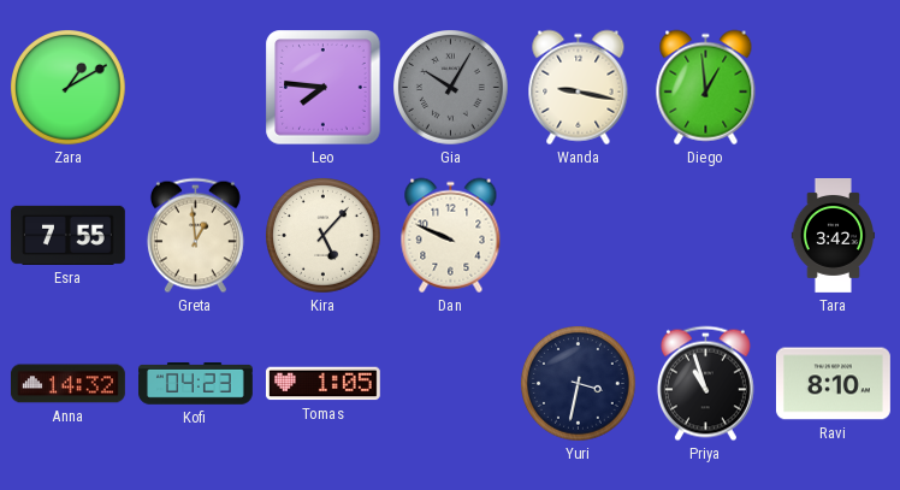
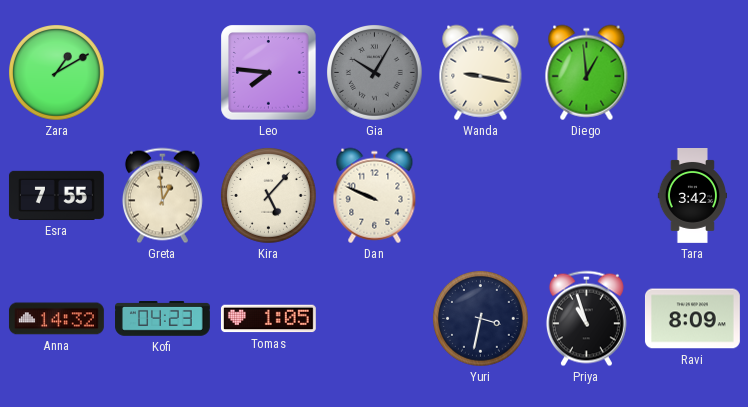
Ravi: 8:10 -> 8:09
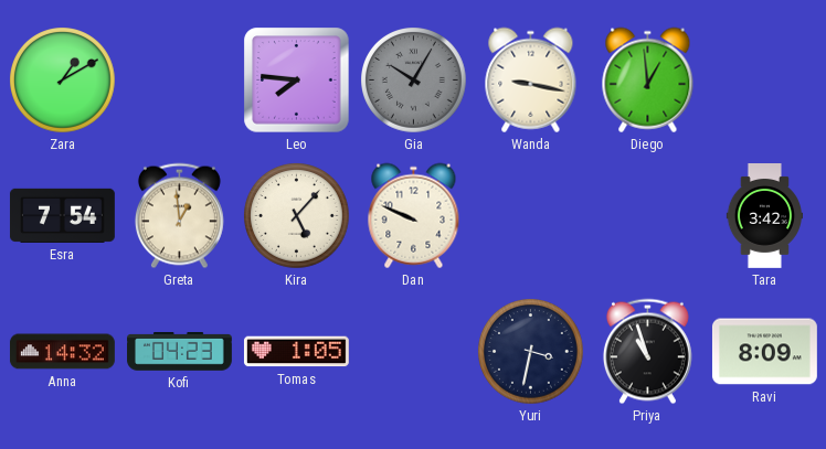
Esra: 7:55 -> 7:54
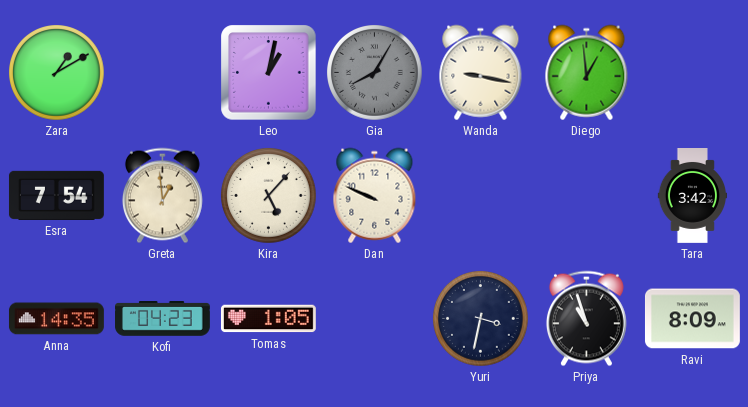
Leo: 7:46 -> 1:02
Gia: 10:05 -> 8:05
Anna: 14:32 -> 14:35
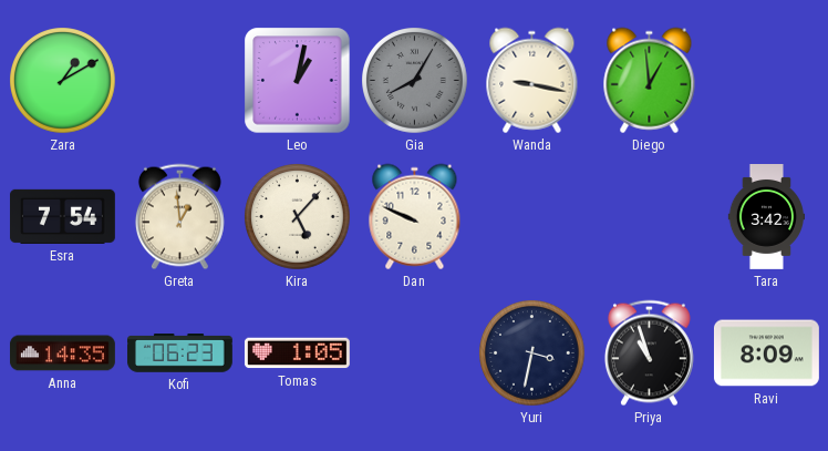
Kofi: 04:23 -> 06:23
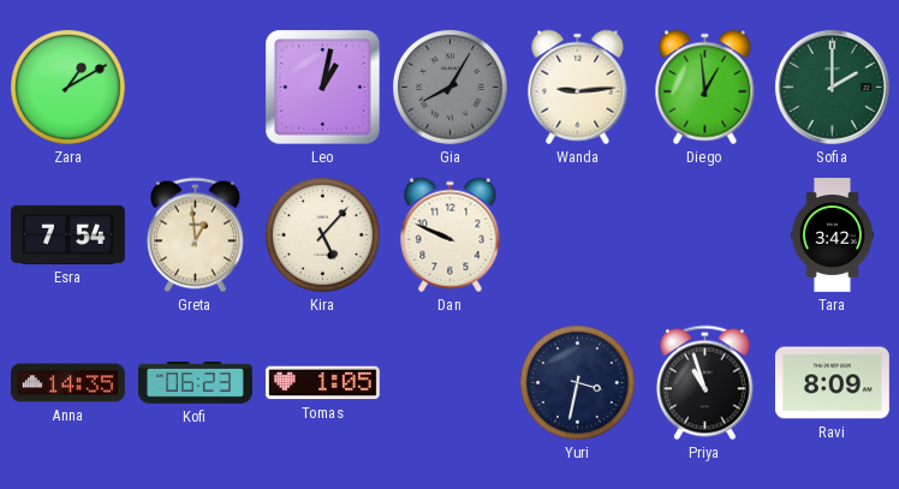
Wanda: 9:17 -> 9:14
Sofia: none -> 2:00
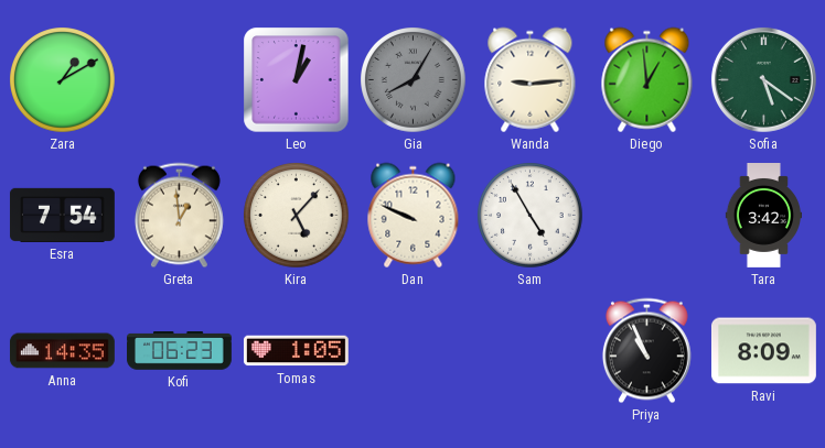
Sofia: 2:00 -> 5:21
Sam: none -> 4:55
Yuri: 3:32 -> none
Priya: 10:57 -> 10:56
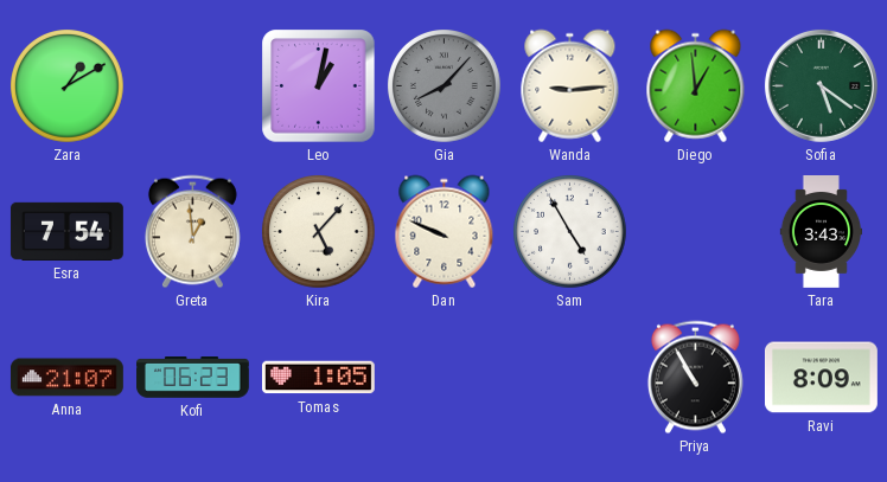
Gia: 8:05 -> 8:07
Tara: 3:42 -> 3:43
Anna: 14:35 -> 21:07
Priya: 10:56 -> 10:55
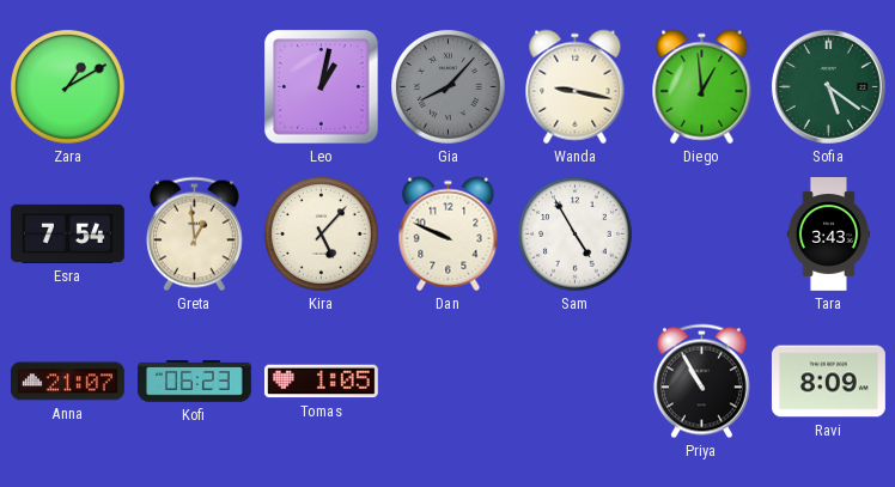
Wanda: 9:14 -> 9:17
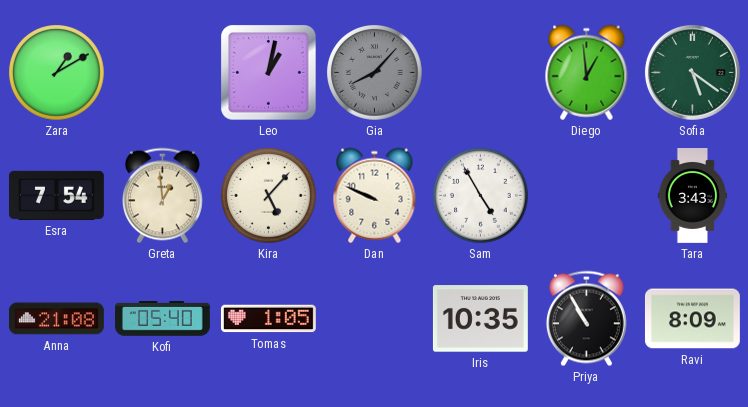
Wanda: 9:17 -> none
Anna: 21:07 -> 21:08
Kofi: 06:23 -> 05:40
Iris: none -> 10:35
